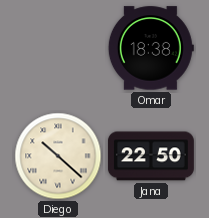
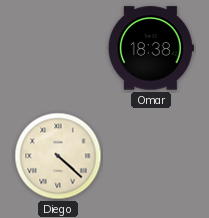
Diego: 10:22 -> 4:22
Jana: 22:50 -> none
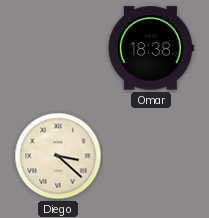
Diego: 4:22 -> 3:22
